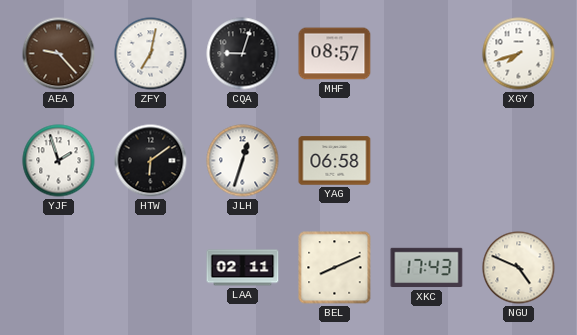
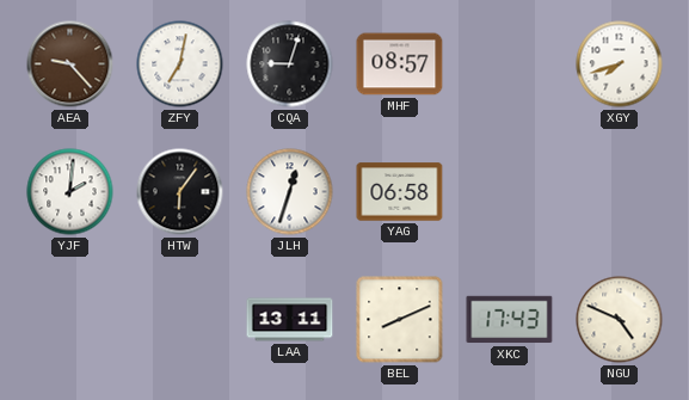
YJF: 1:57 -> 2:01
HTW: 6:09 -> 6:06
LAA: 02:11 -> 13:11
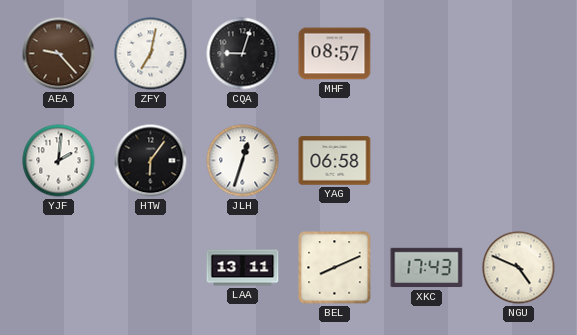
XGY: 7:42 -> none
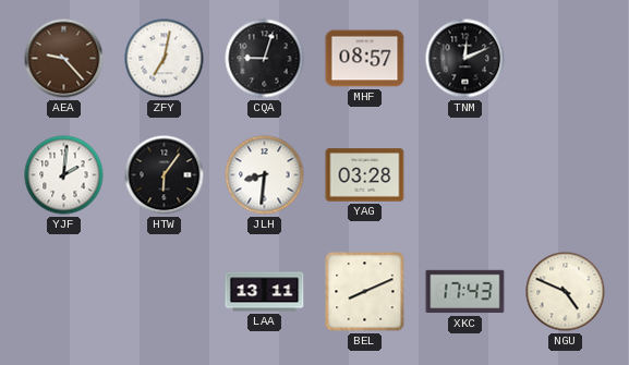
TNM: none -> 12:11
JLH: 12:33 -> 8:31
YAG: 06:58 -> 03:28
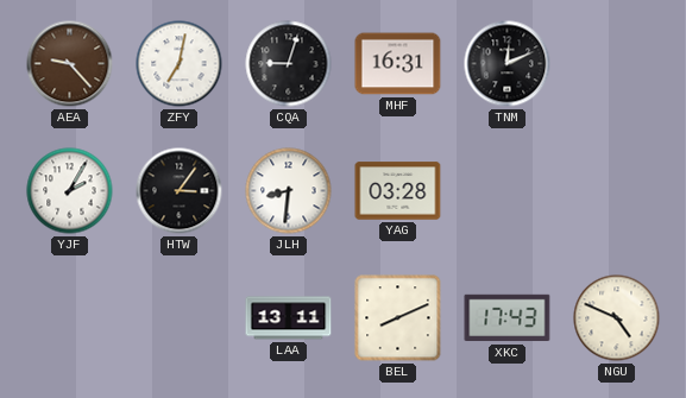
MHF: 08:57 -> 16:31
YJF: 2:01 -> 2:05
HTW: 6:06 -> 3:06
